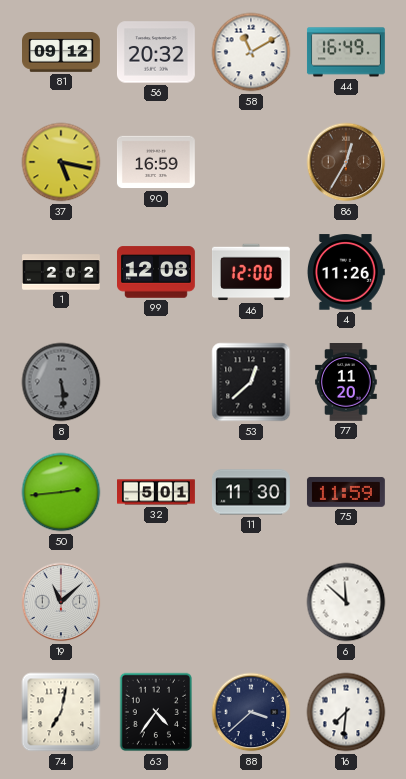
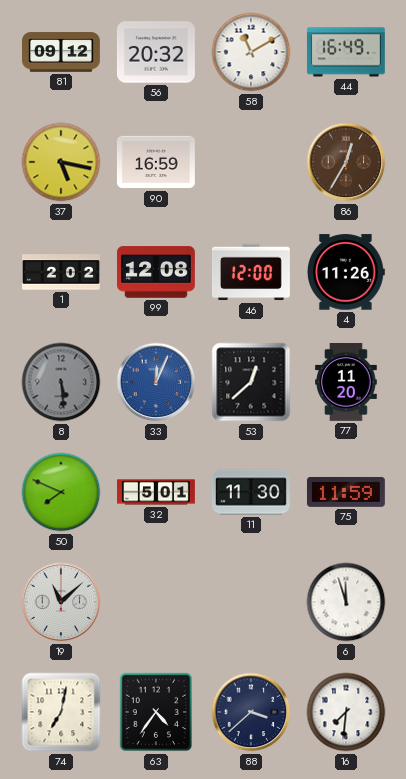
33: none -> 12:04
50: 2:44 -> 7:49
6: 11:52 -> 11:57
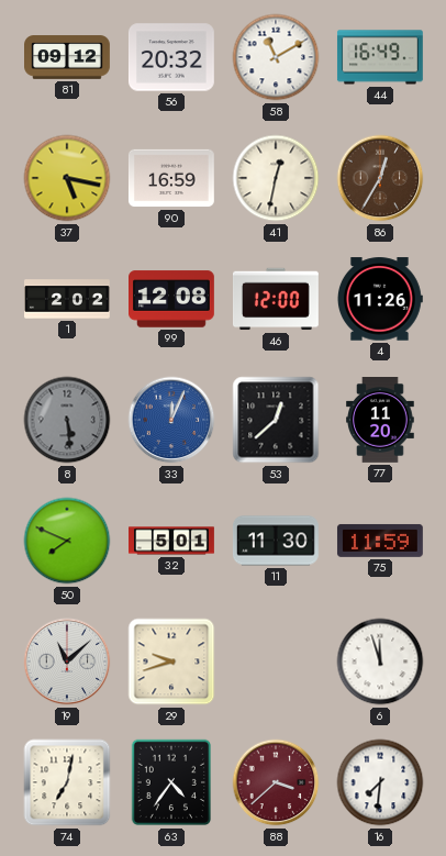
41: none -> 12:32
29: none -> 9:42
88 dial: navy -> burgundy
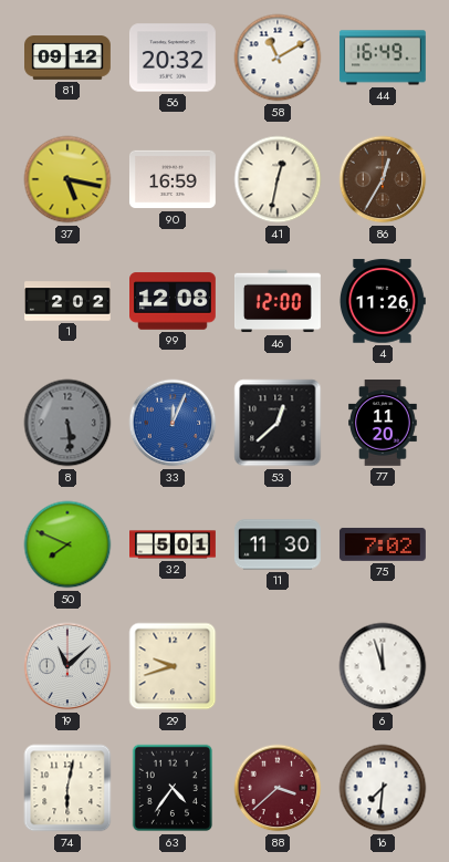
75: 11:59 -> 7:02
74: 7:02 -> 6:02
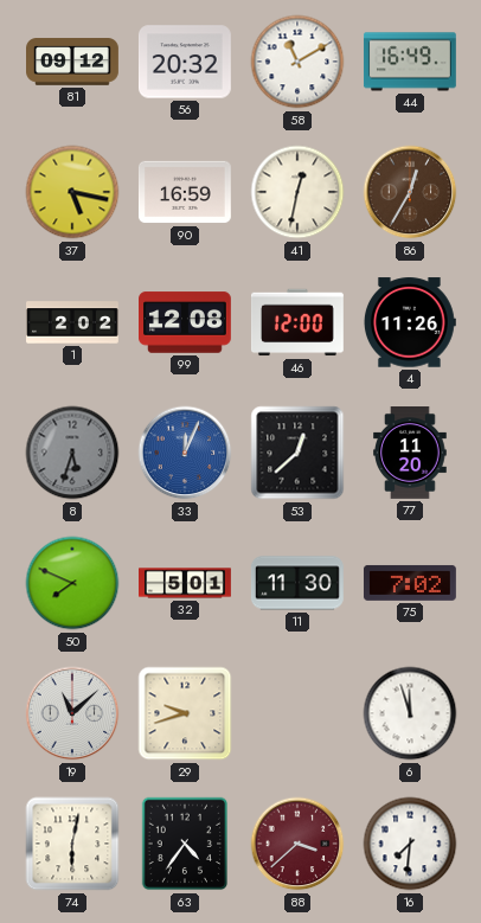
8: 5:29 -> 5:33
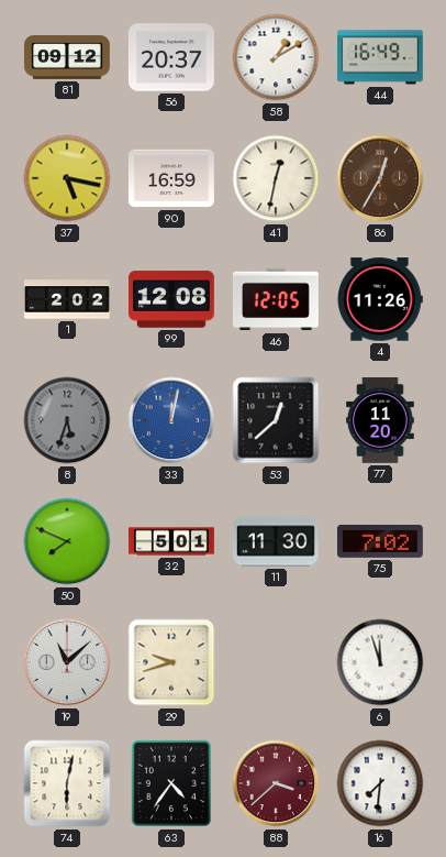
56: 20:32 -> 20:37
58: 11:10 -> 1:10
46: 12:00 -> 12:05
33: 12:04 -> 12:02
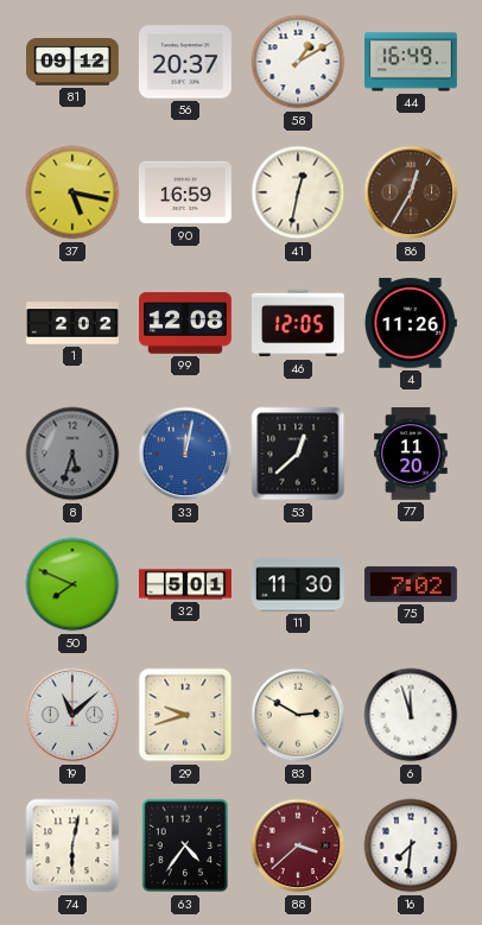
83: none -> 2:50
